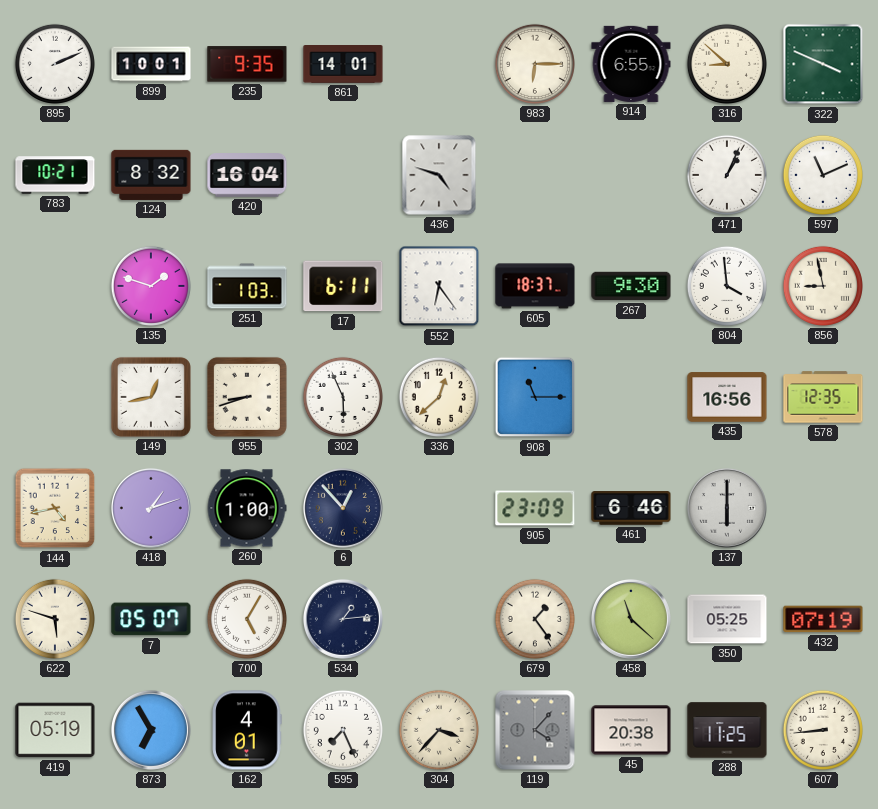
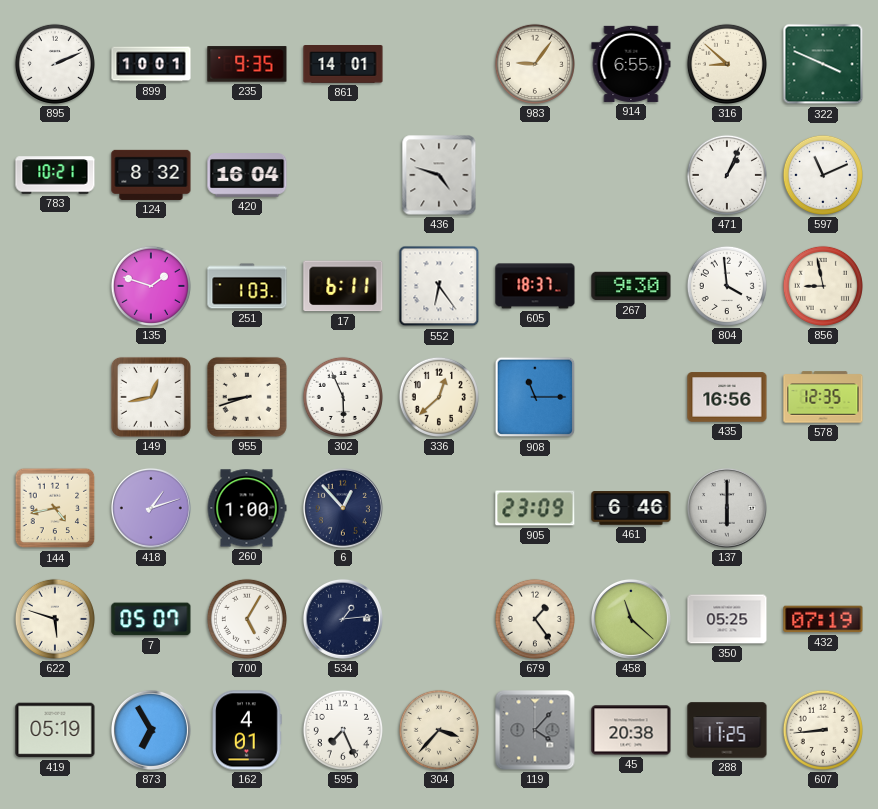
983: 6:15 -> 9:06
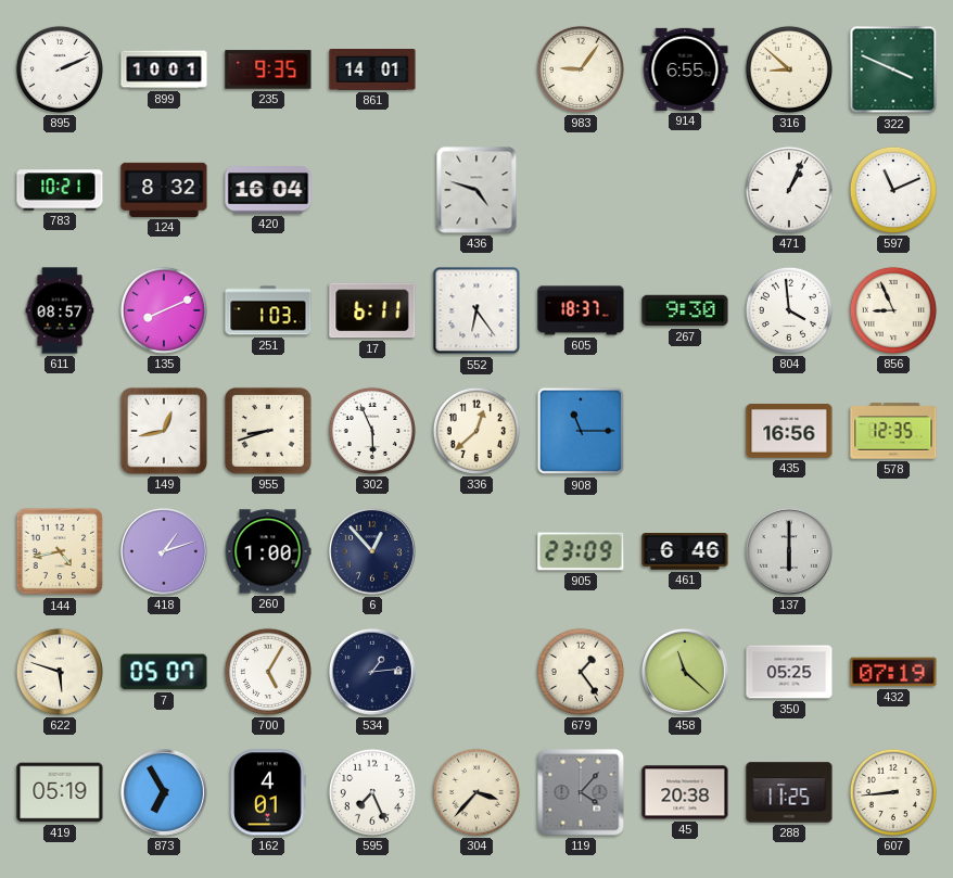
611: none -> 08:57
135: 1:48 -> 8:11
856: 8:58 -> 8:56
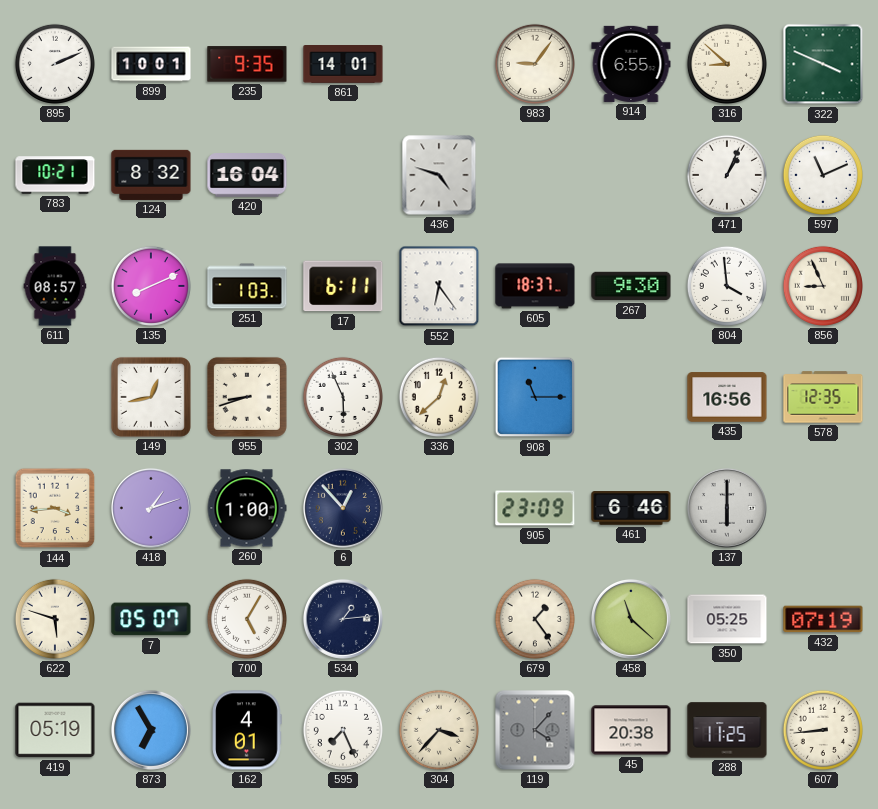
144: 4:43 -> 3:44
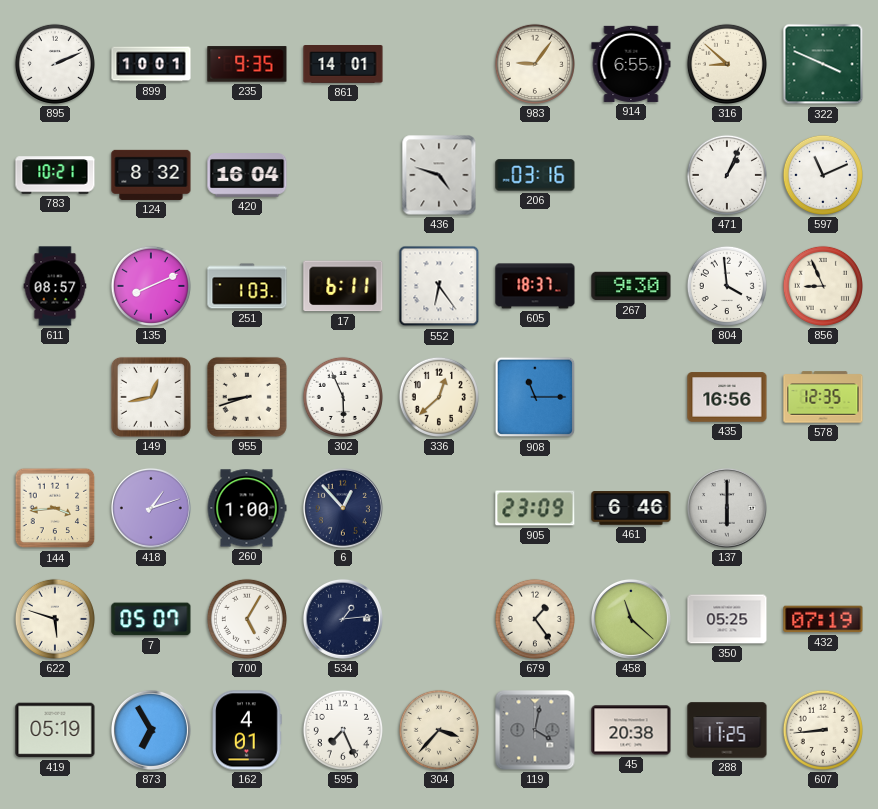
206: none -> 03:16
119: 4:07 -> 4:02
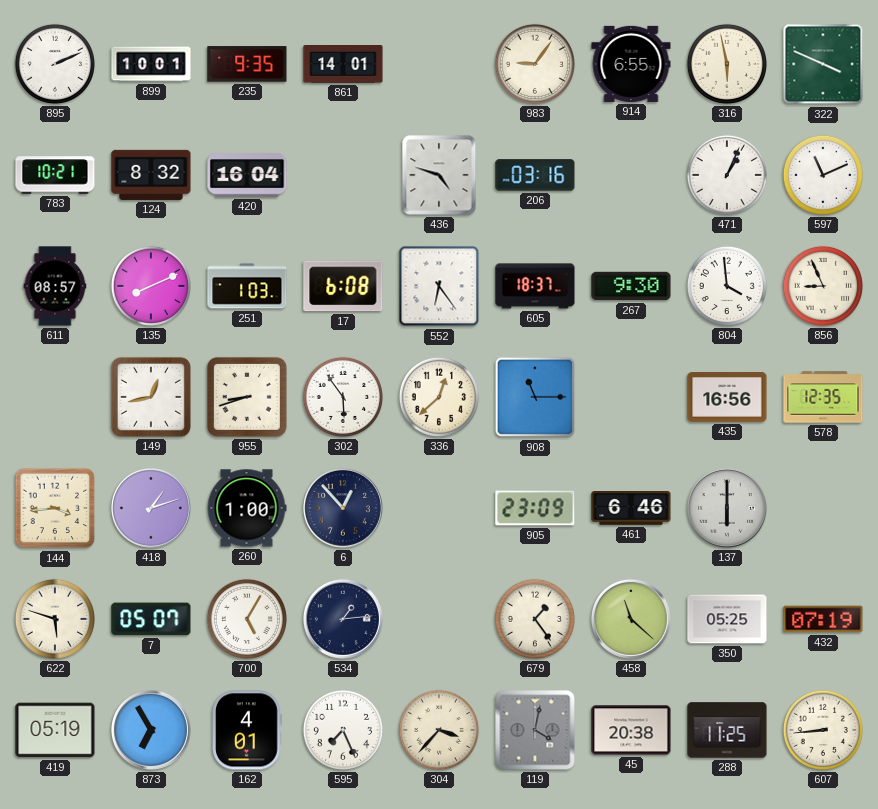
316: 8:52 -> 5:58
17: 6:11 -> 6:08
302: 5:56 -> 5:54
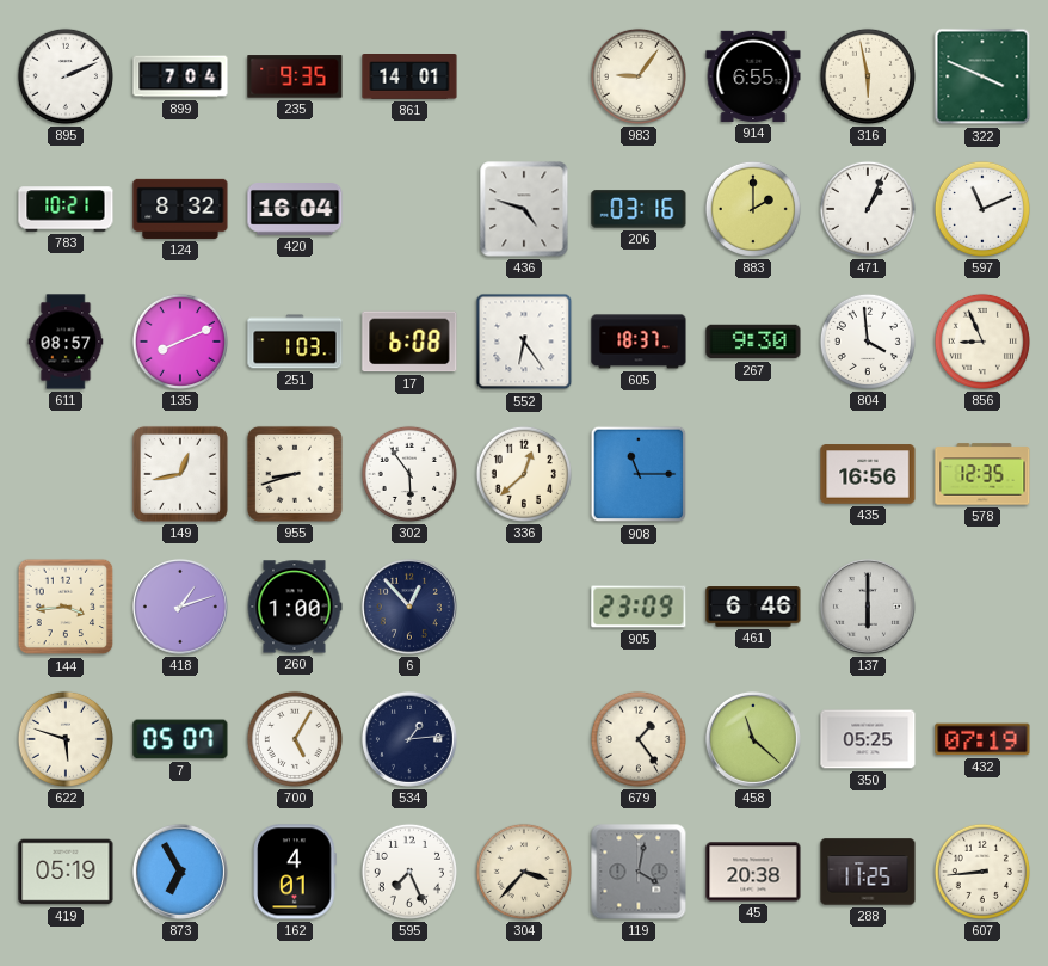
899: 10:01 -> 7:04
883: none -> 2:00
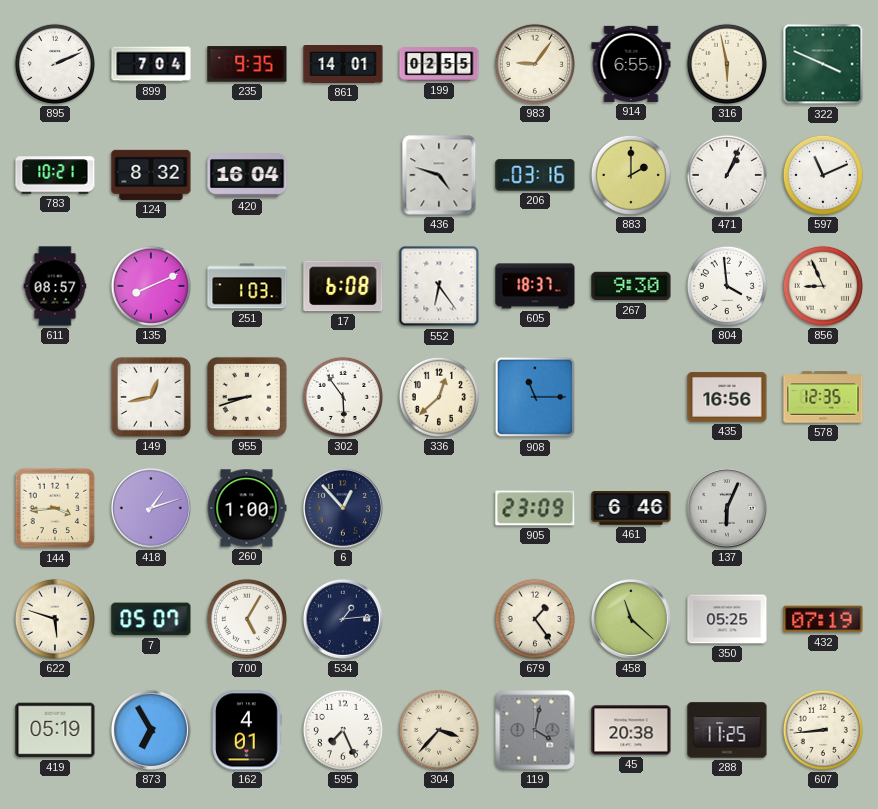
199: none -> 02:55
137: 6:00 -> 6:04
